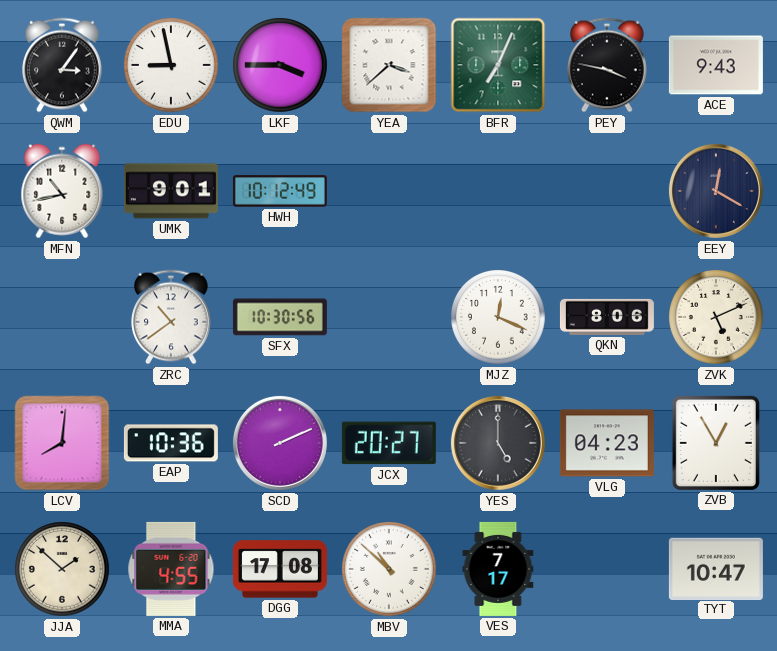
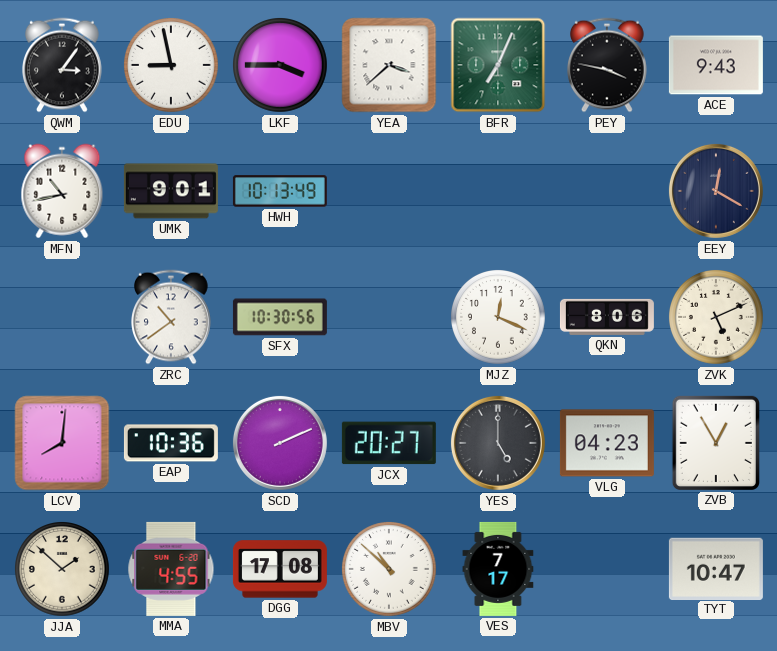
HWH: 10:12 -> 10:13
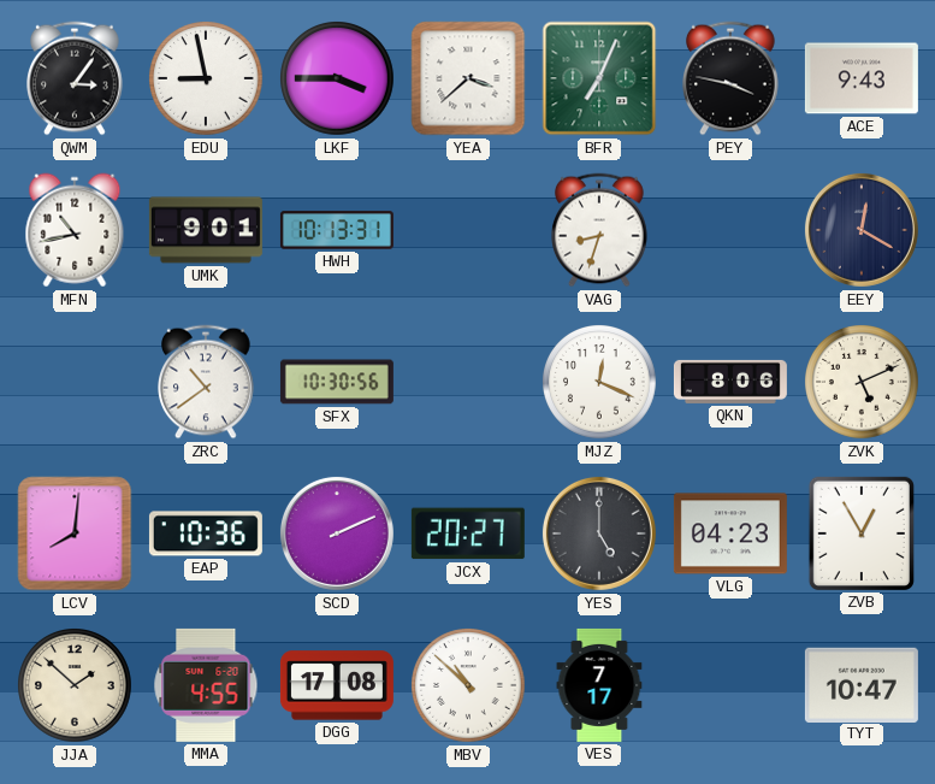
HWH: 10:13:49 -> 10:13:31
VAG: none -> 8:33
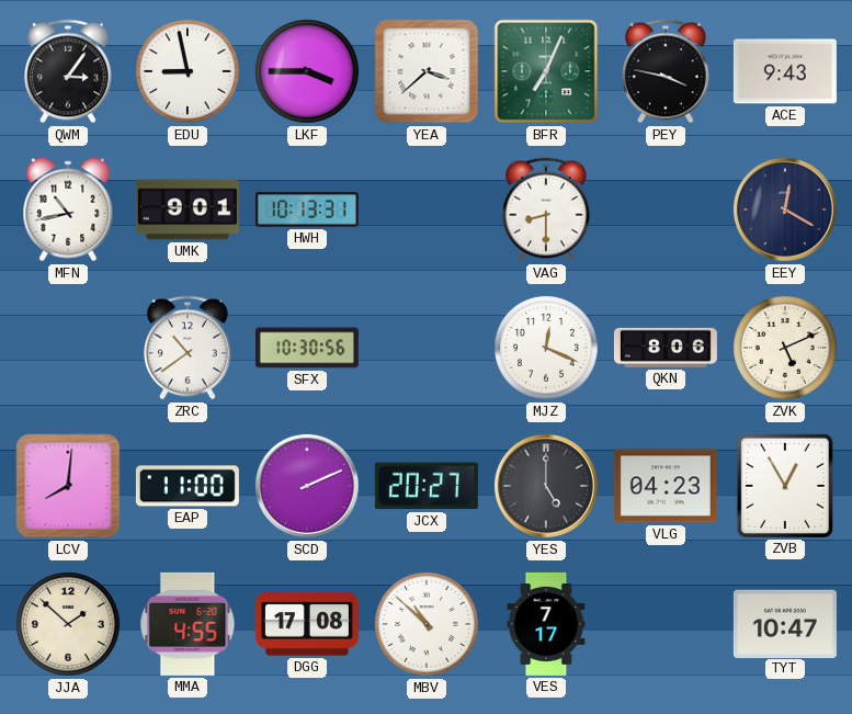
VAG: 8:33 -> 8:30
EAP: 10:36 -> 11:00
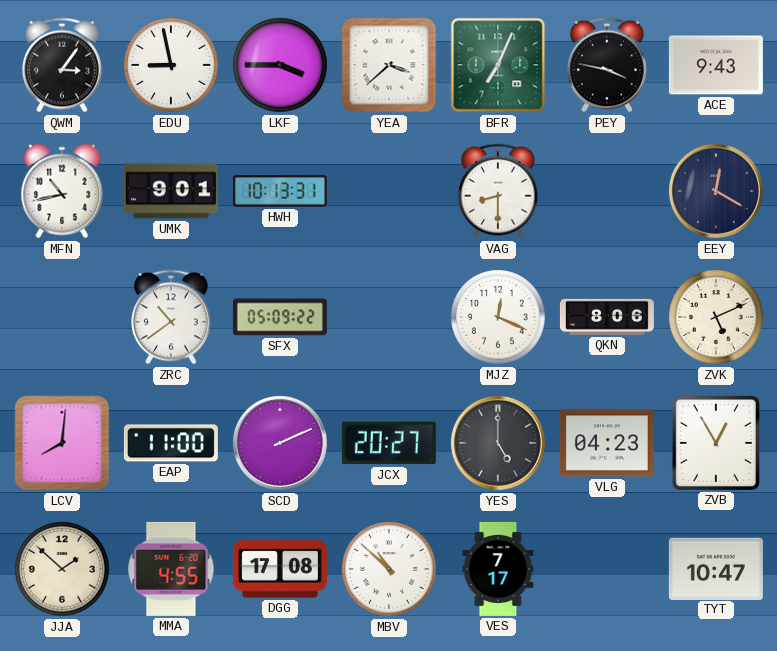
SFX: 10:30 -> 05:09
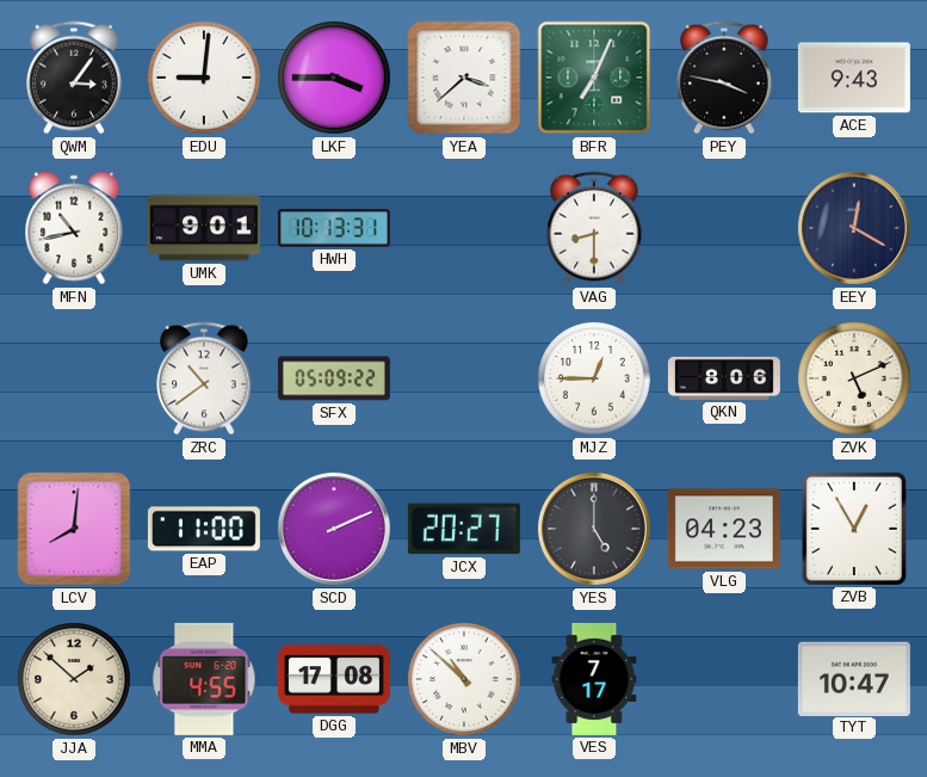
EDU: 8:58 -> 9:01
MJZ: 12:19 -> 12:45
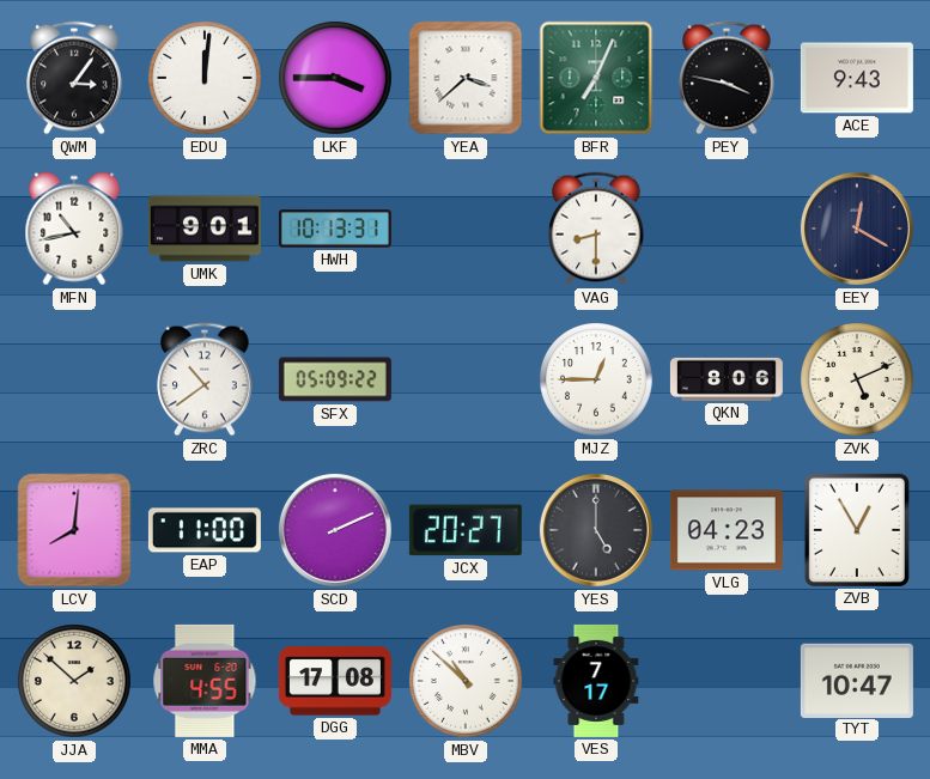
EDU: 9:01 -> 12:01
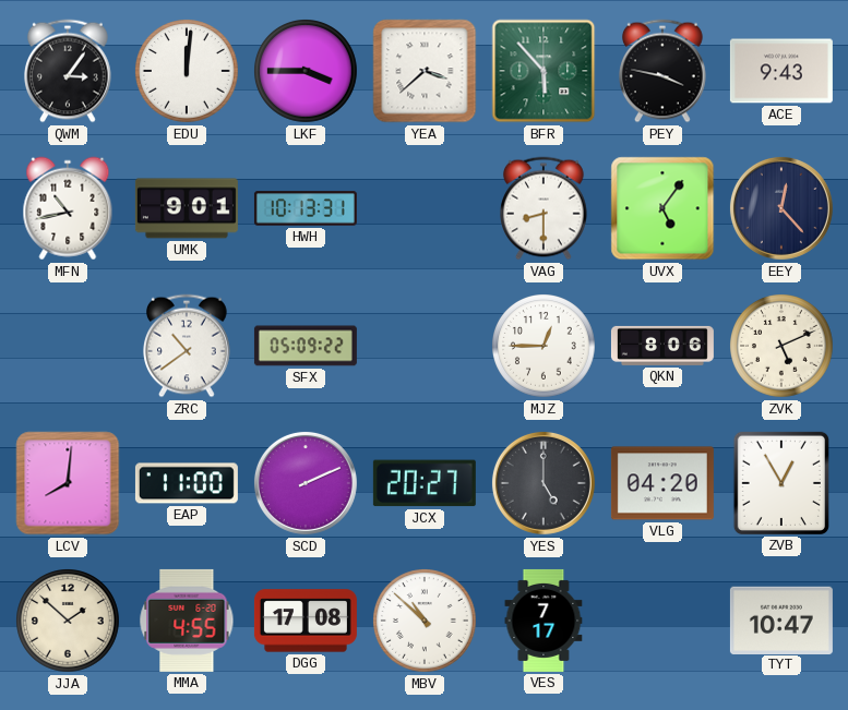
BFR: 7:04 -> 5:53
UVX: none -> 5:06
EEY: 12:20 -> 12:23
VLG: 04:23 -> 04:20
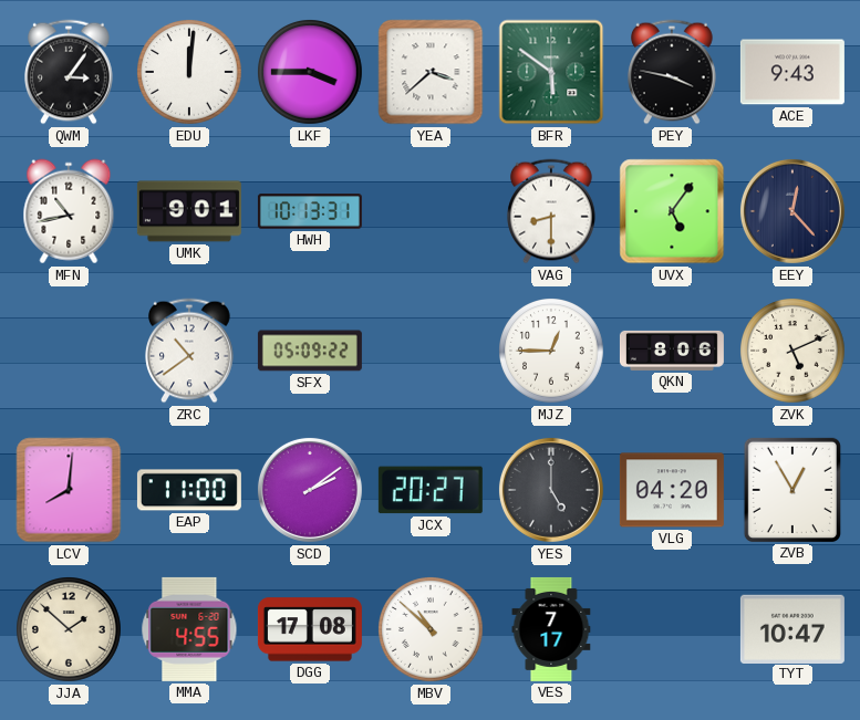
BFR: 5:53 -> 5:51
SCD: 2:11 -> 2:09
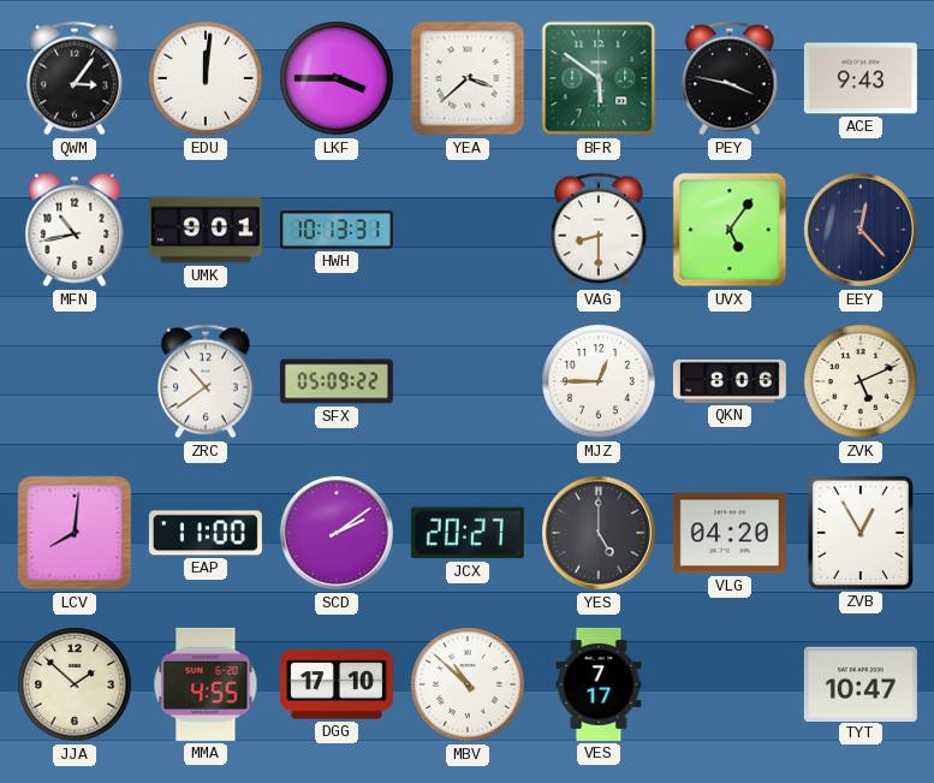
DGG: 17:08 -> 17:10
